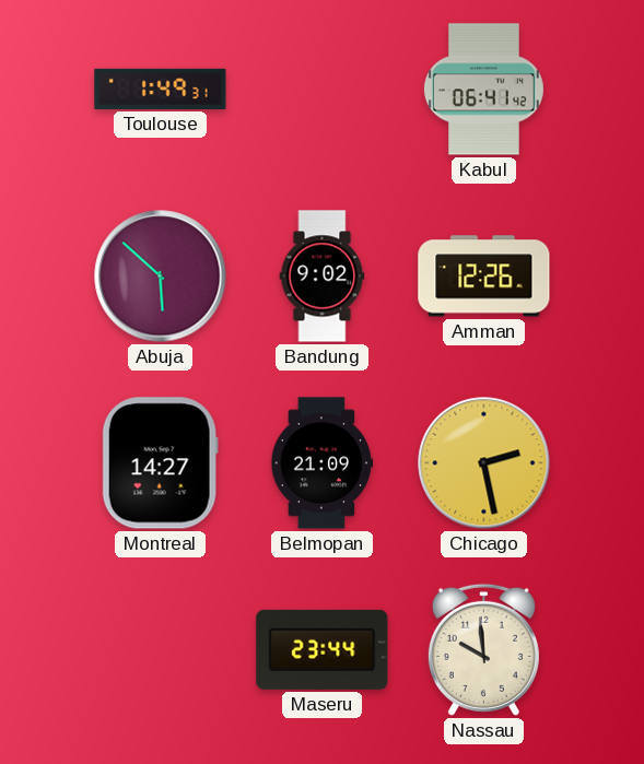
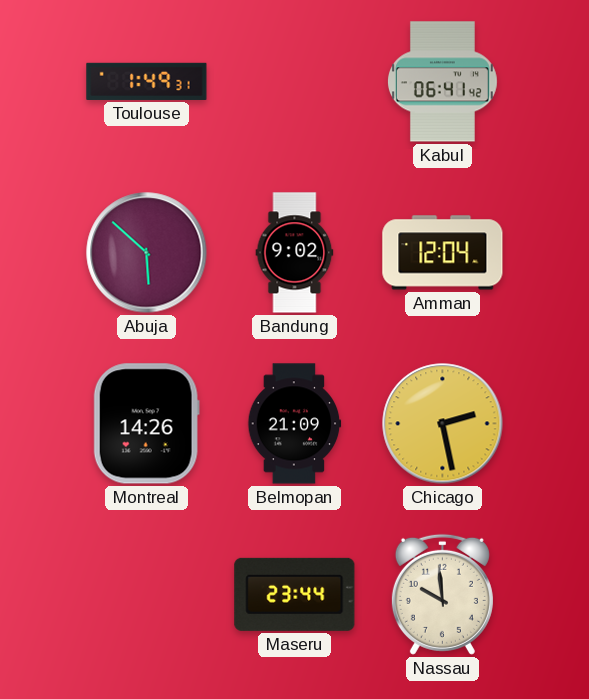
Amman: 12:26 -> 12:04
Montreal: 14:27 -> 14:26
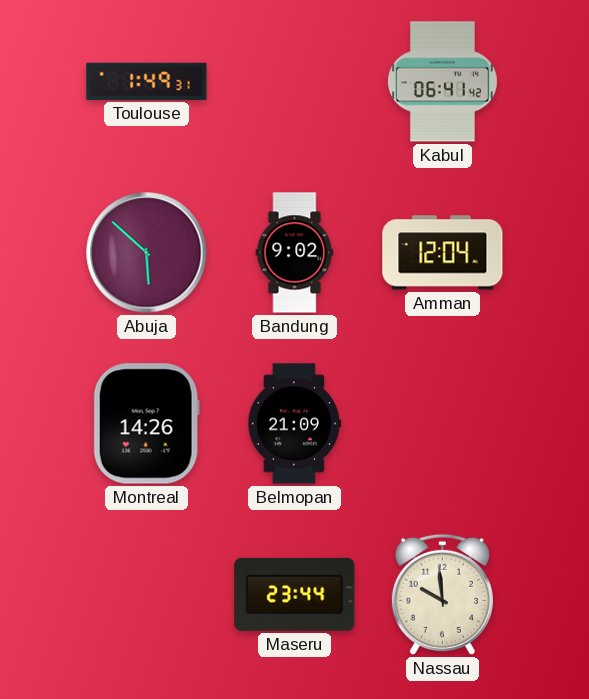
Chicago: 2:28 -> none
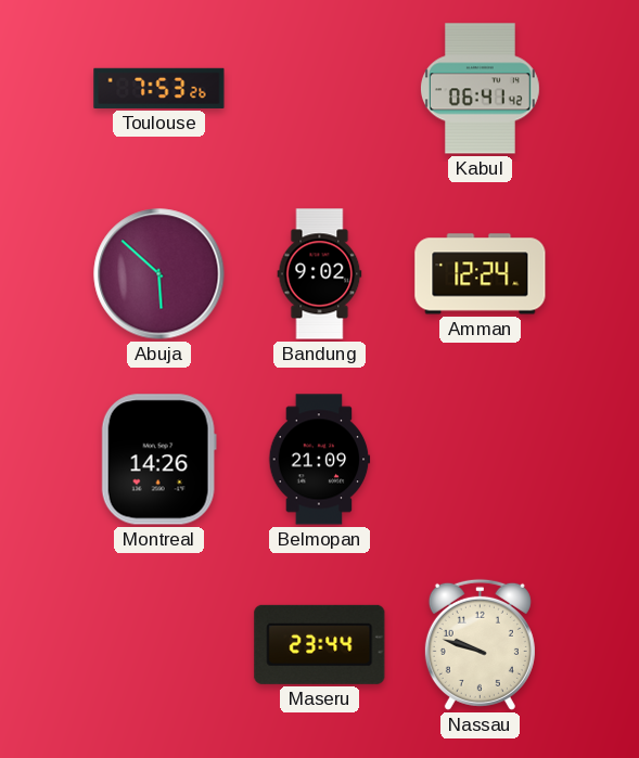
Toulouse: 1:49 -> 7:53
Amman: 12:04 -> 12:24
Nassau: 9:59 -> 9:48
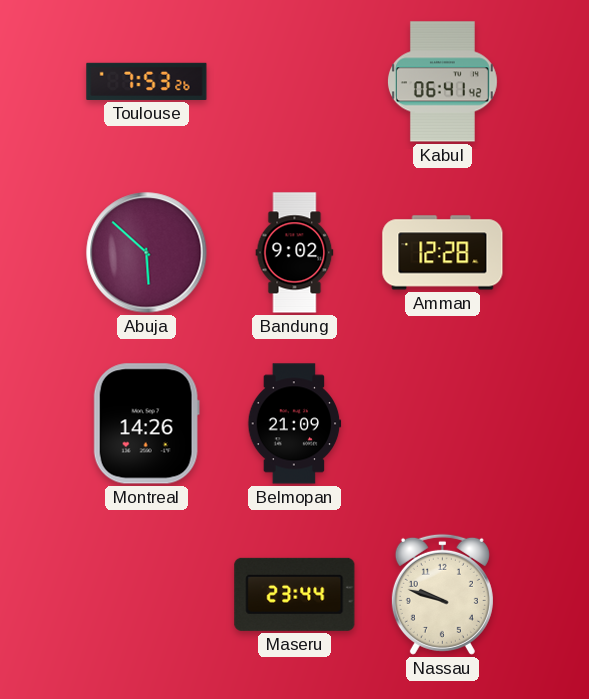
Amman: 12:24 -> 12:28
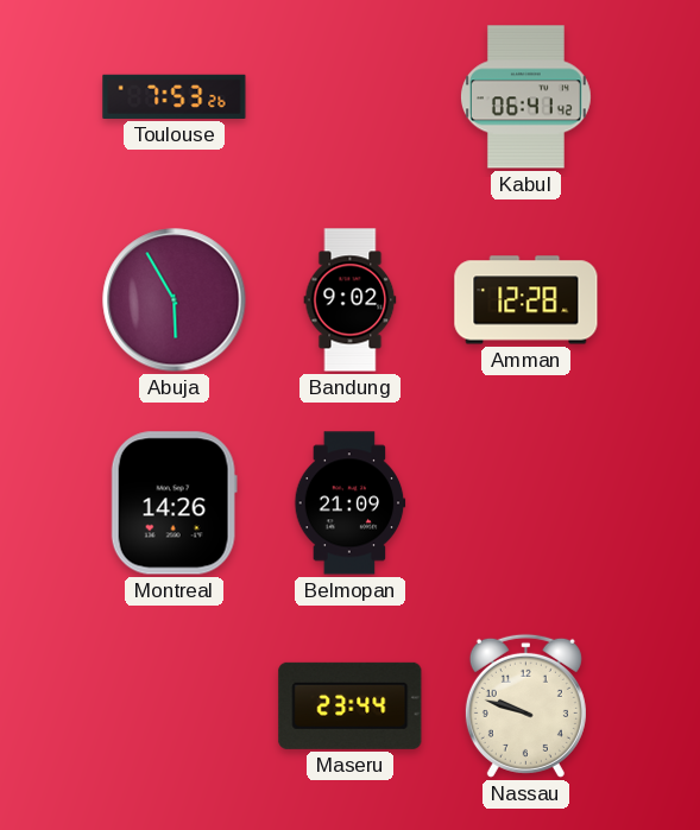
Abuja: 5:52 -> 5:55
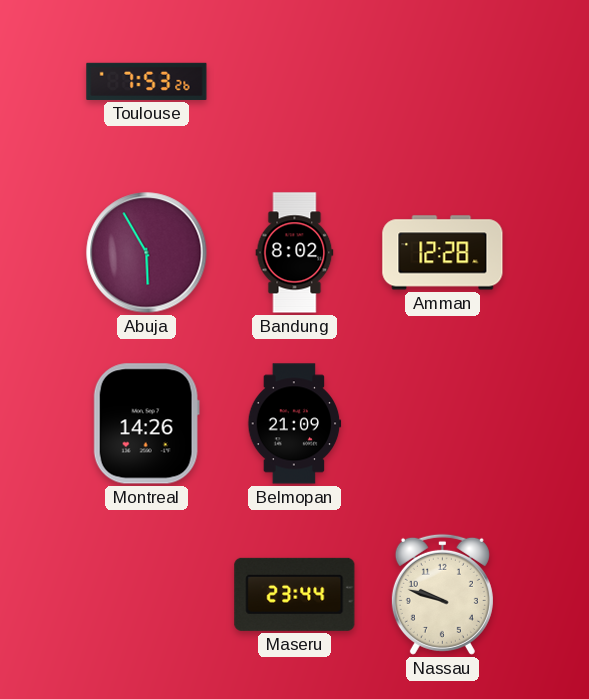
Kabul: 06:41 -> none
Bandung: 9:02 -> 8:02
